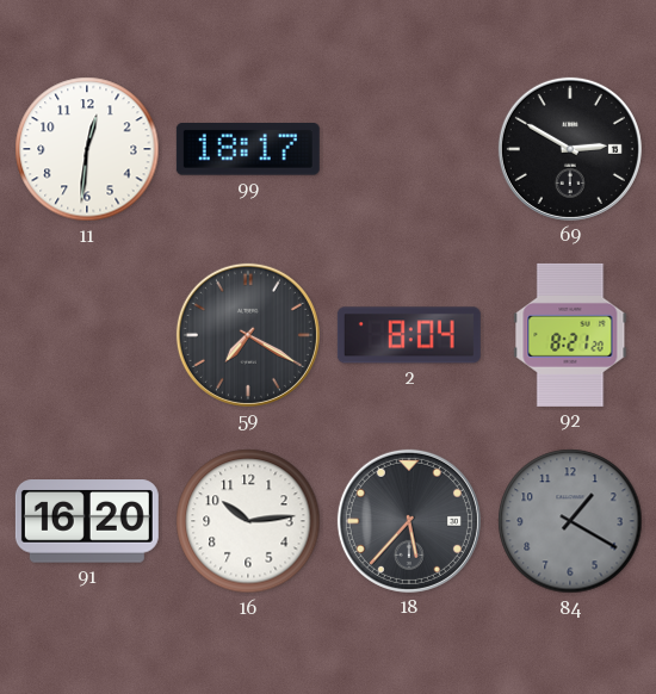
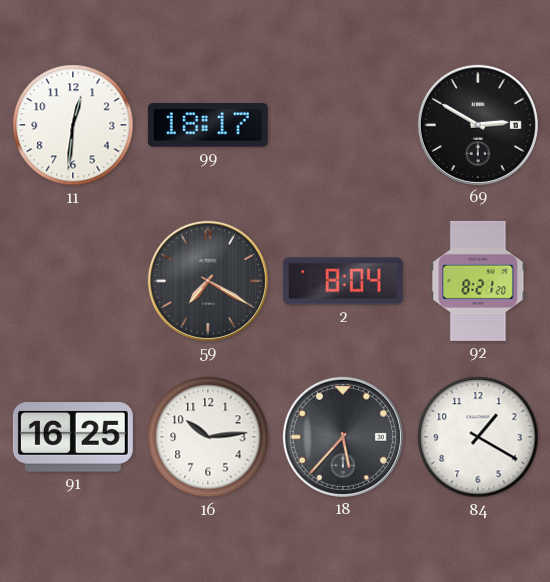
91: 16:20 -> 16:25
84 dial: grey -> white
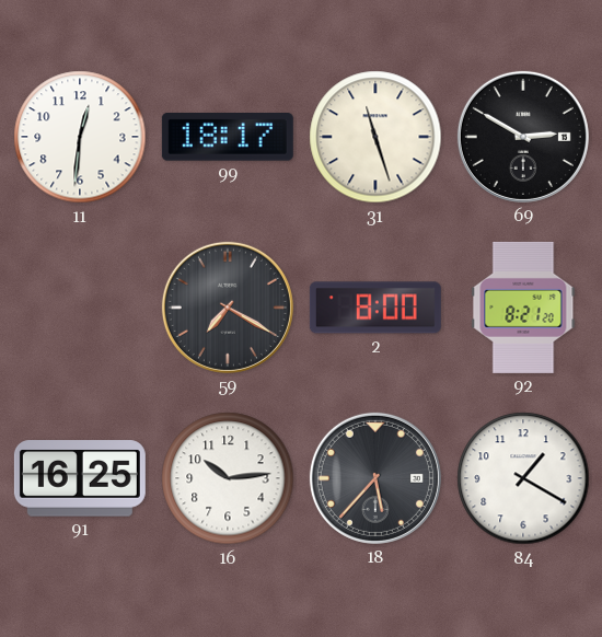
31: none -> 11:27
2: 8:04 -> 8:00
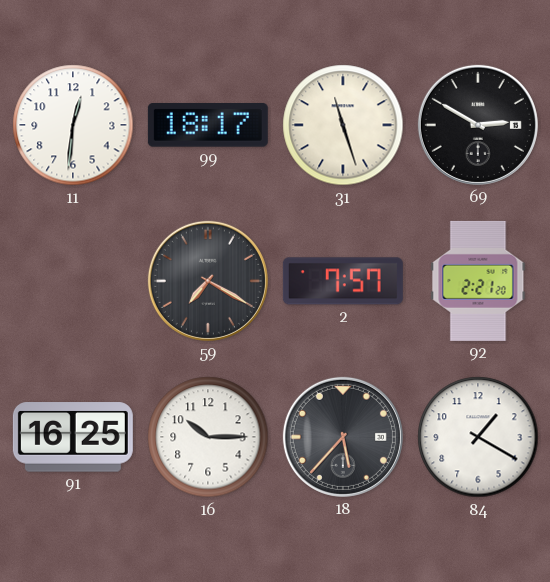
2: 8:00 -> 7:57
92: 8:21 -> 2:21
16: 10:14 -> 10:15
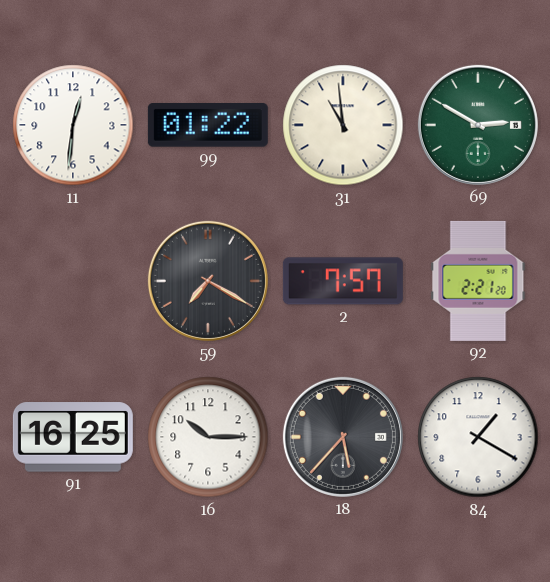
99: 18:17 -> 01:22
31: 11:27 -> 10:59
69 dial: black -> green
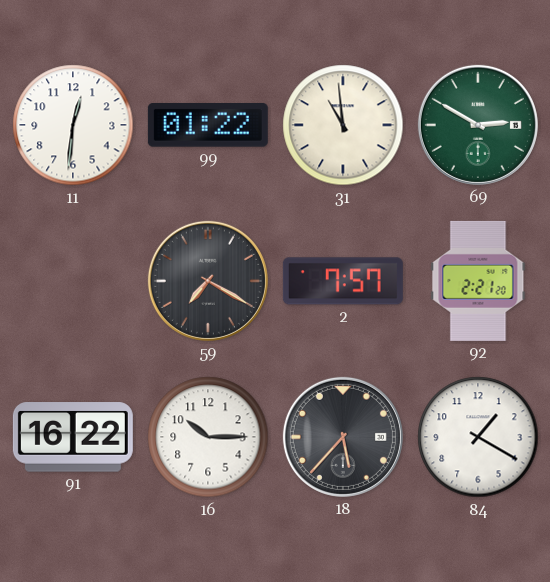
91: 16:25 -> 16:22
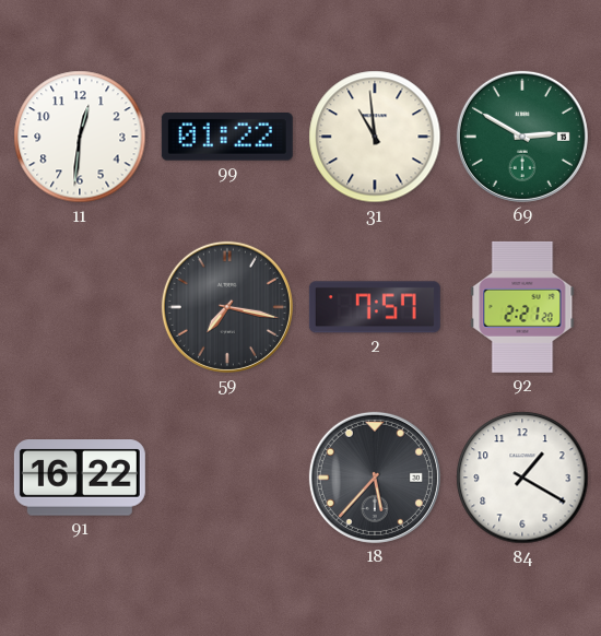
59: 7:20 -> 7:17
16: 10:15 -> none
